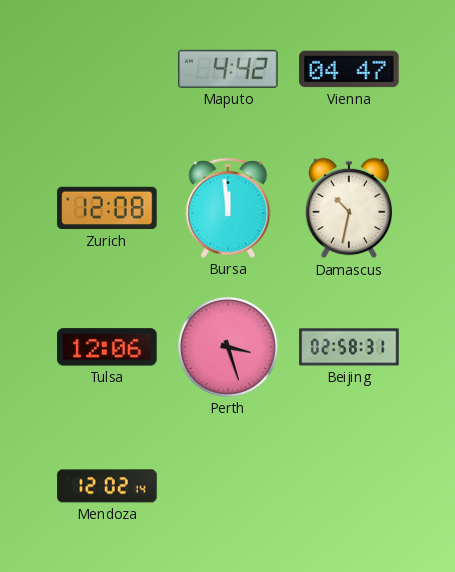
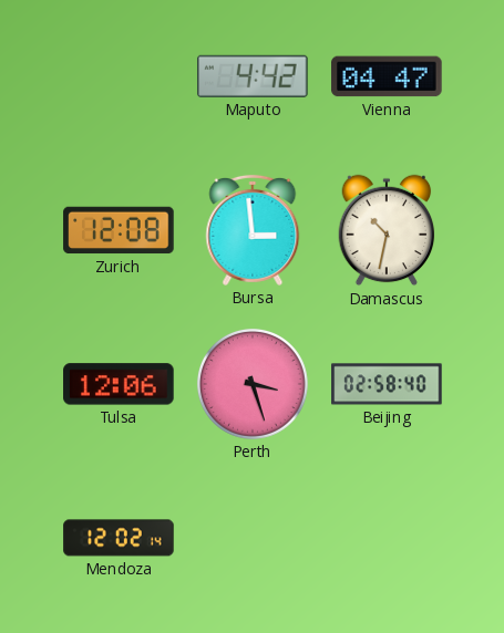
Bursa: 11:59 -> 2:59
Beijing: 02:58:31 -> 02:58:40
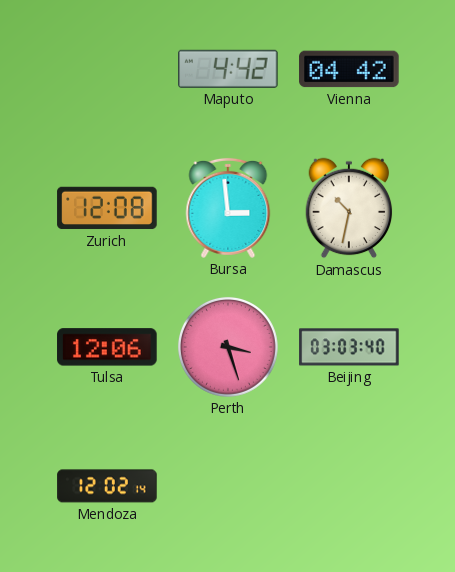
Vienna: 04:47 -> 04:42
Beijing: 02:58 -> 03:03
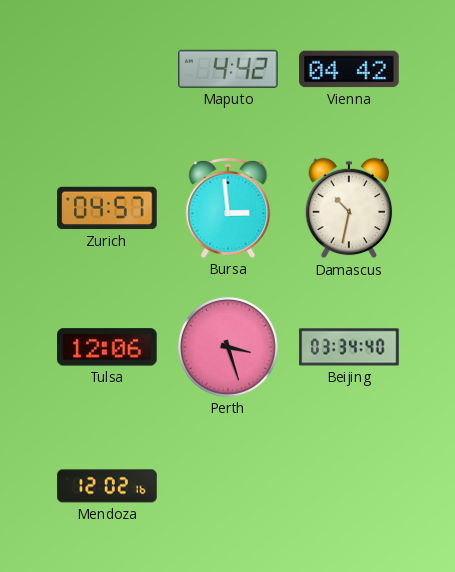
Zurich: 12:08 -> 04:57
Beijing: 03:03 -> 03:34
Mendoza: 12:02:14 -> 12:02:16
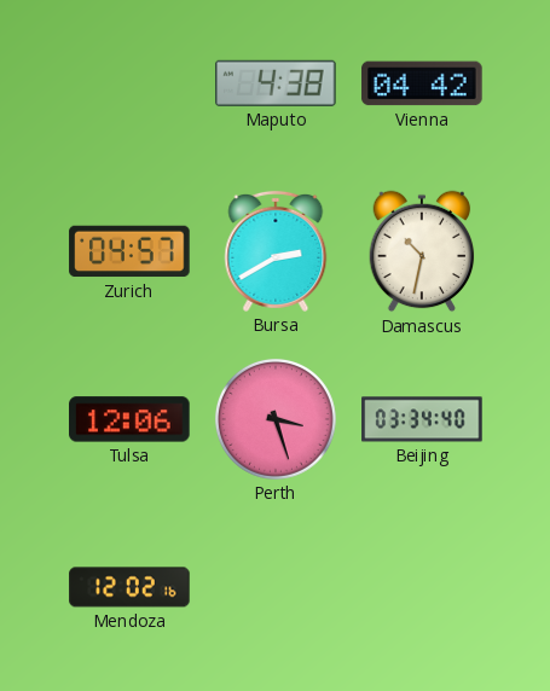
Maputo: 4:42 -> 4:38
Bursa: 2:59 -> 2:40
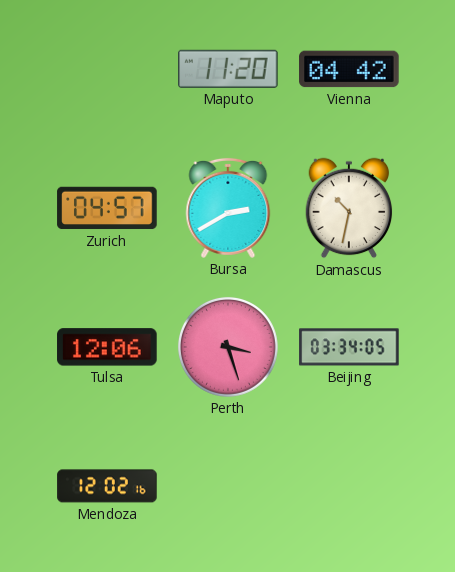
Maputo: 4:38 -> 11:20
Beijing: 03:34:40 -> 03:34:05
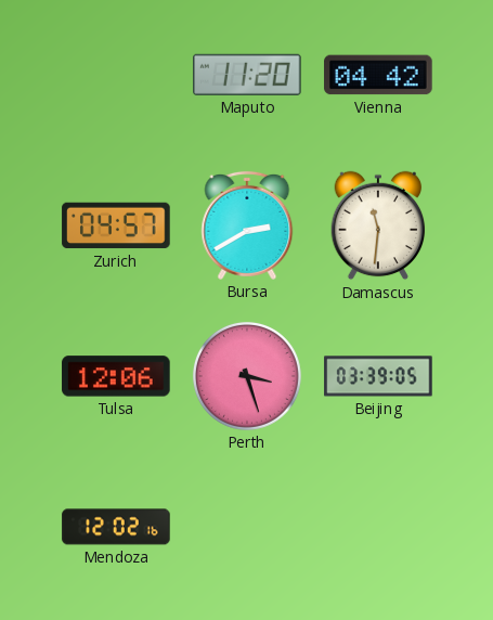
Damascus: 10:32 -> 11:31
Beijing: 03:34 -> 03:39
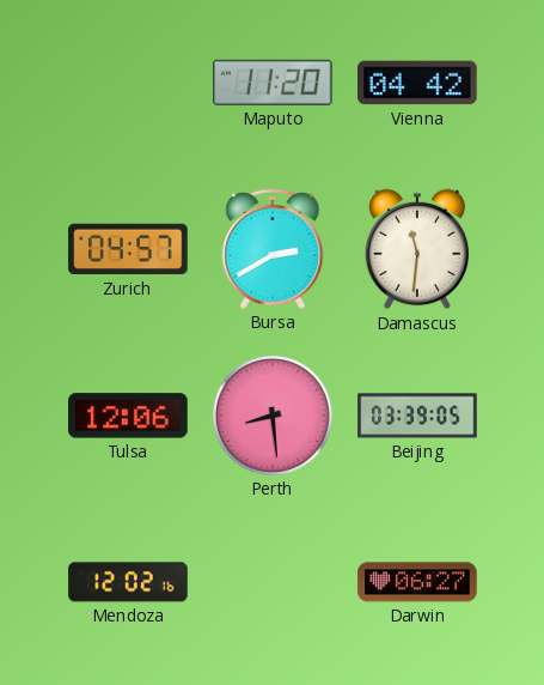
Perth: 3:27 -> 8:29
Darwin: none -> 06:27
